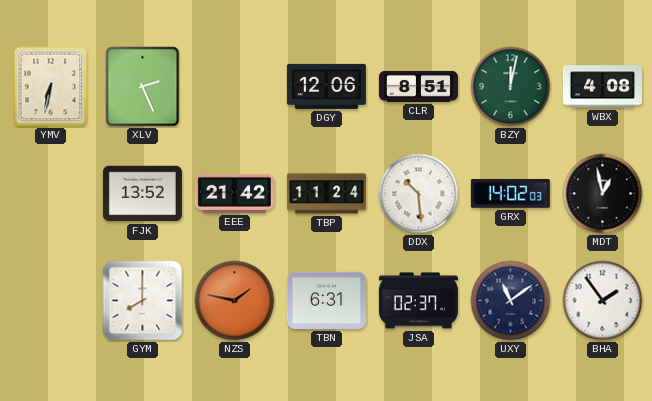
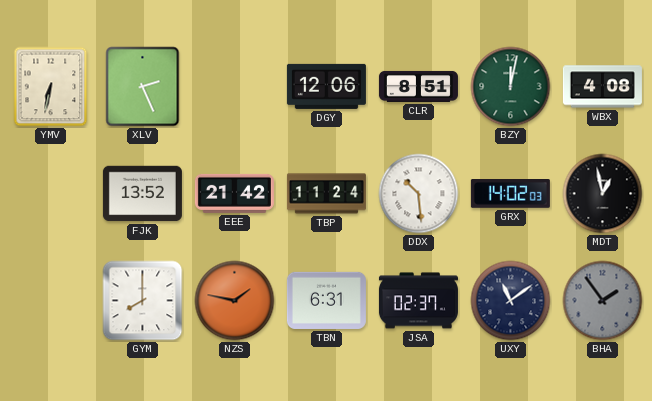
BHA dial: white -> grey
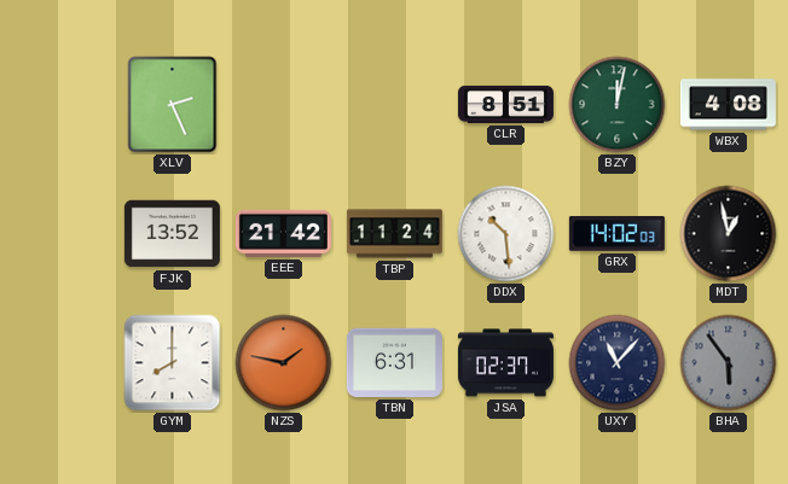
YMV: 6:32 -> none
DGY: 12:06 -> none
UXY: 11:09 -> 11:07
BHA: 1:54 -> 5:54
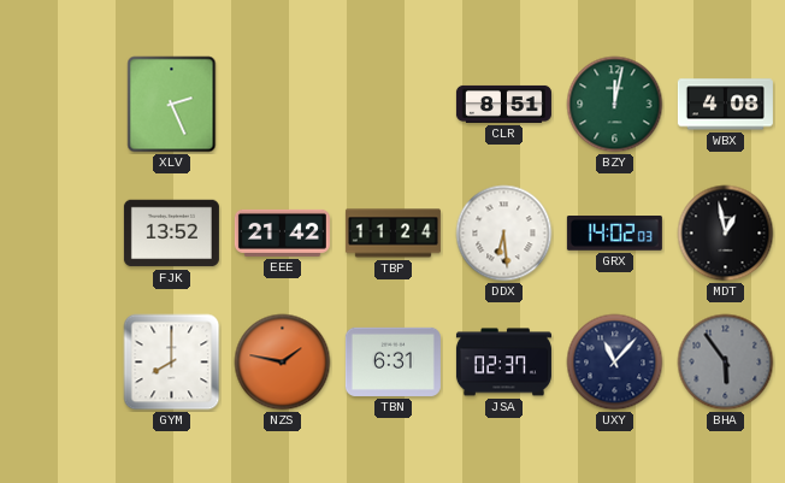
DDX: 10:29 -> 6:29
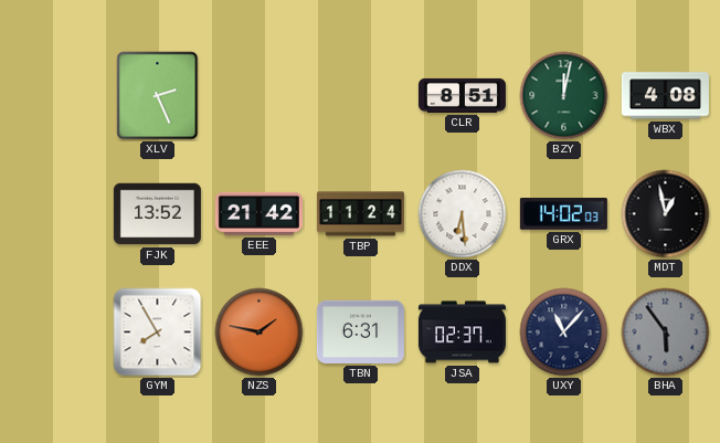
GYM: 8:00 -> 7:55
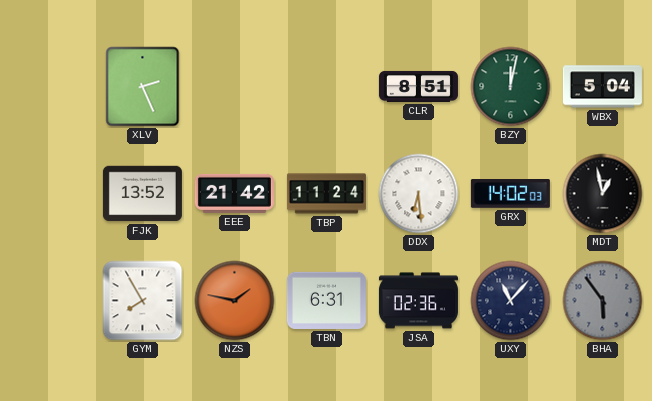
WBX: 4:08 -> 5:04
JSA: 02:37 -> 02:36
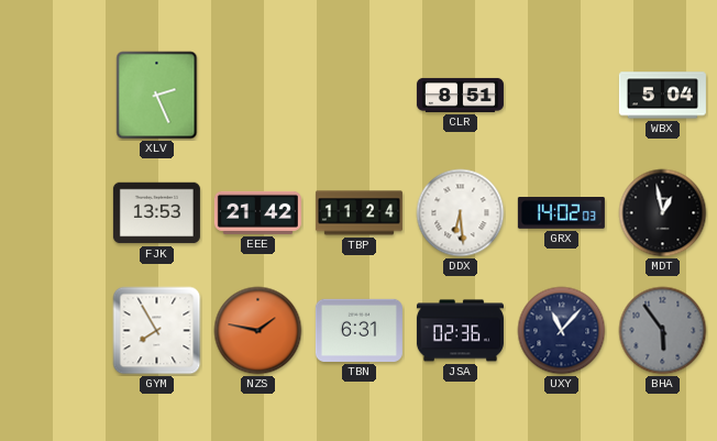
BZY: 12:02 -> none
FJK: 13:52 -> 13:53
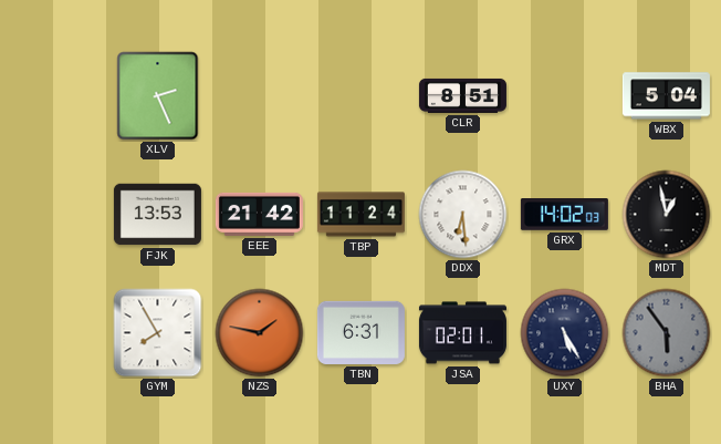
JSA: 02:36 -> 02:01
UXY: 11:07 -> 5:25
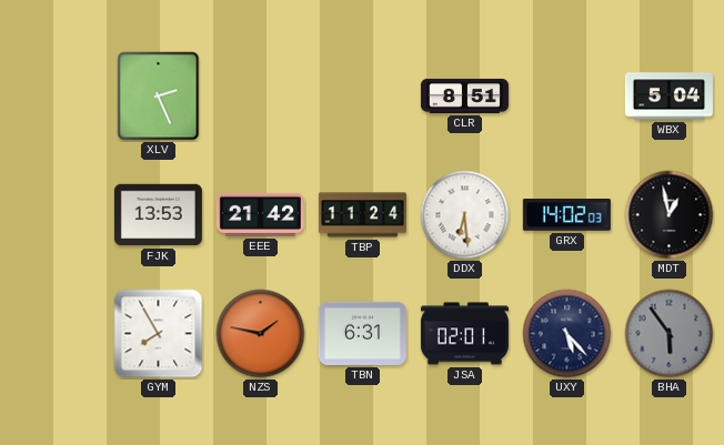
UXY: 5:25 -> 5:23
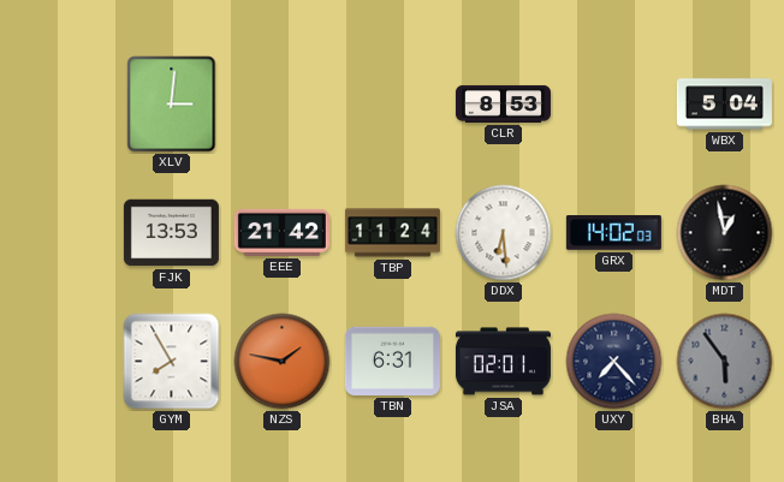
XLV: 2:26 -> 3:01
CLR: 8:51 -> 8:53
UXY: 5:23 -> 7:23
